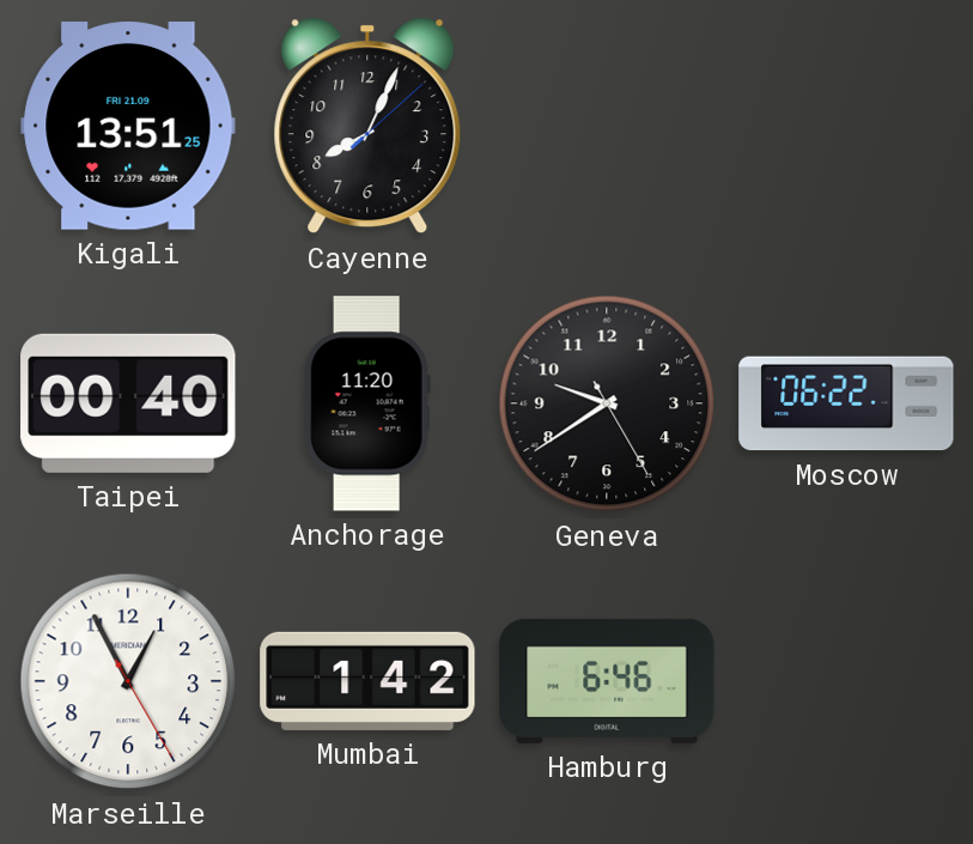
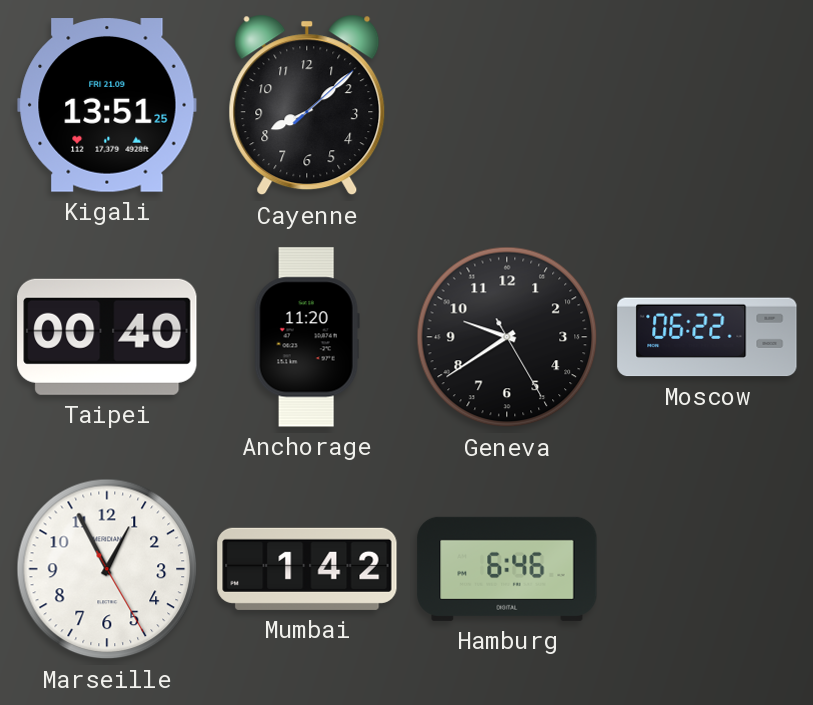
Cayenne: 8:04 -> 8:08
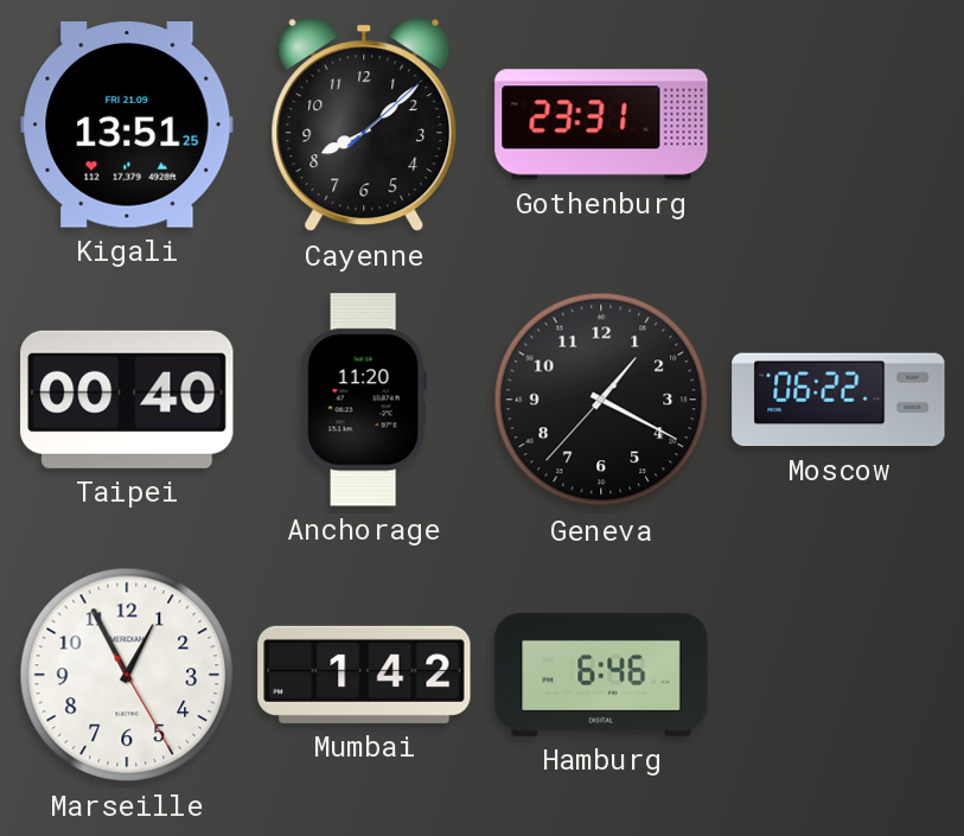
Gothenburg: none -> 23:31
Geneva: 9:39 -> 1:19
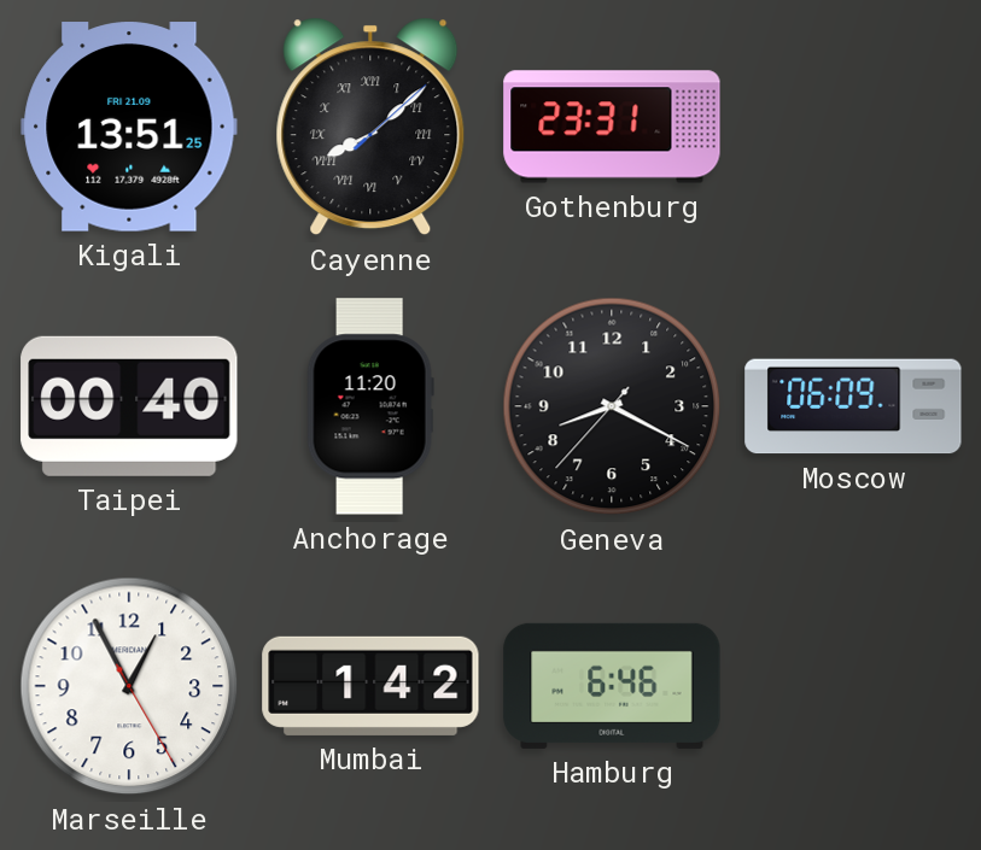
Cayenne numerals: Arabic -> Roman
Geneva: 1:19 -> 8:19
Moscow: 06:22 -> 06:09
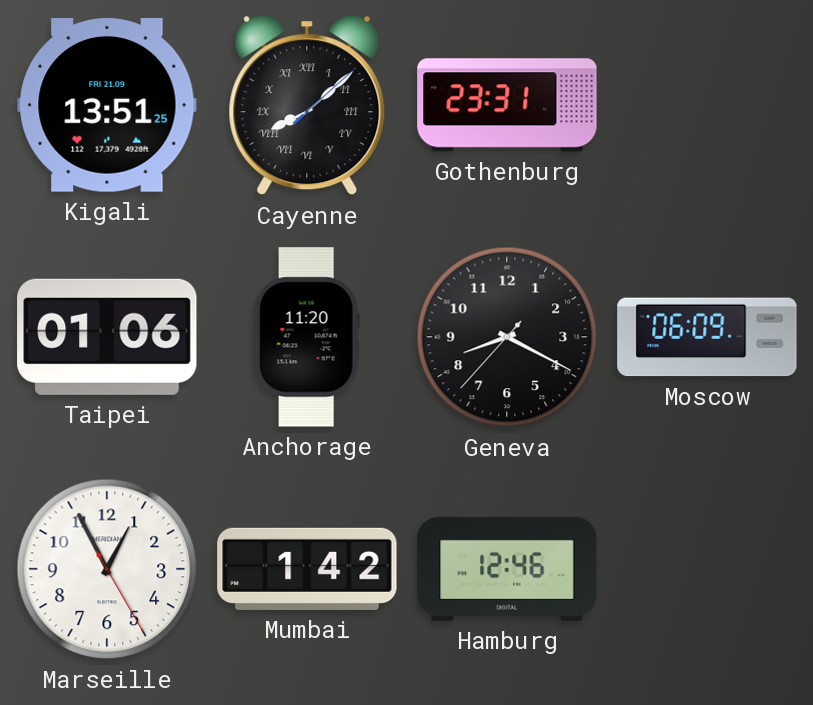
Taipei: 00:40 -> 01:06
Hamburg: 6:46 -> 12:46
